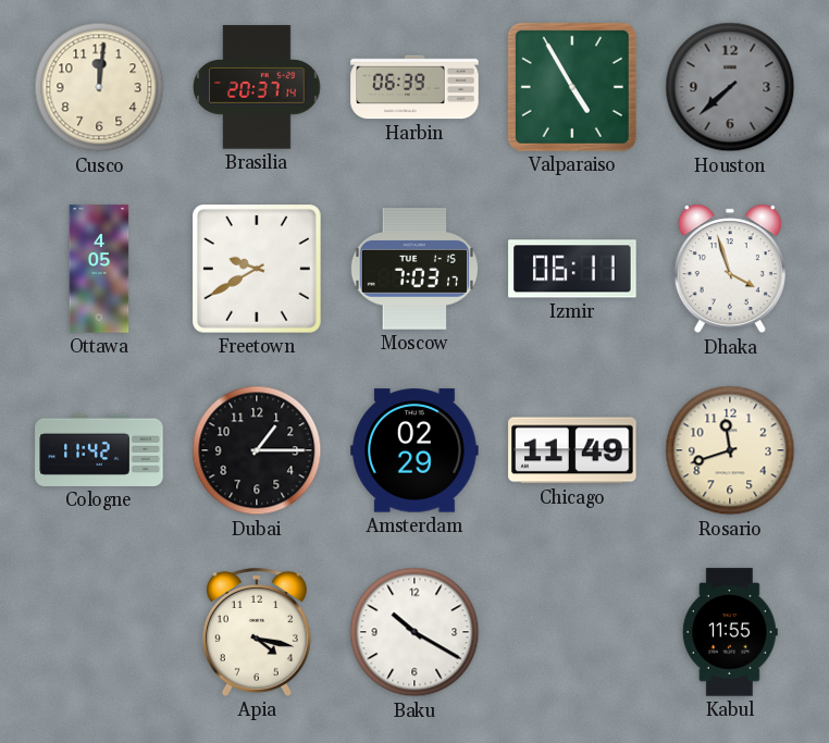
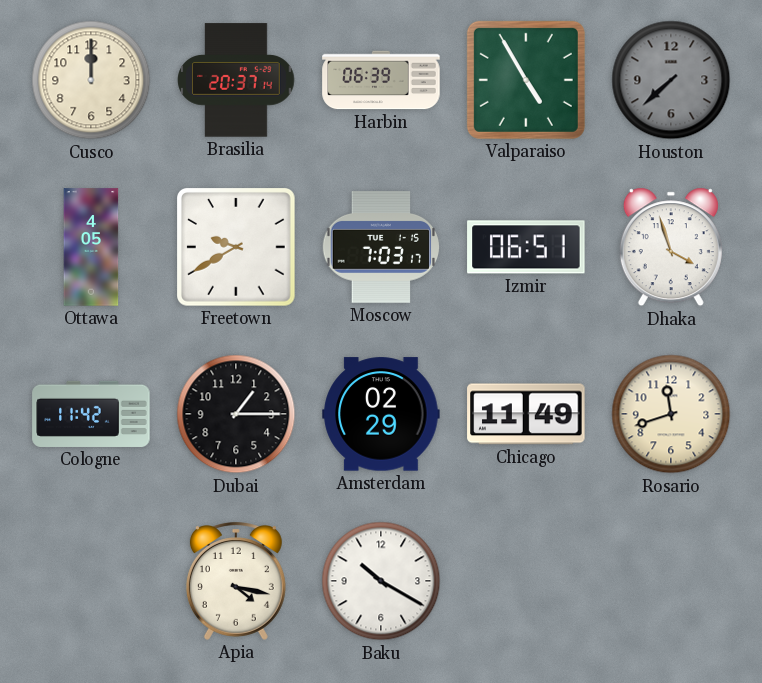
Cusco: 12:01 -> 12:00
Izmir: 06:11 -> 06:51
Kabul: 11:55 -> none
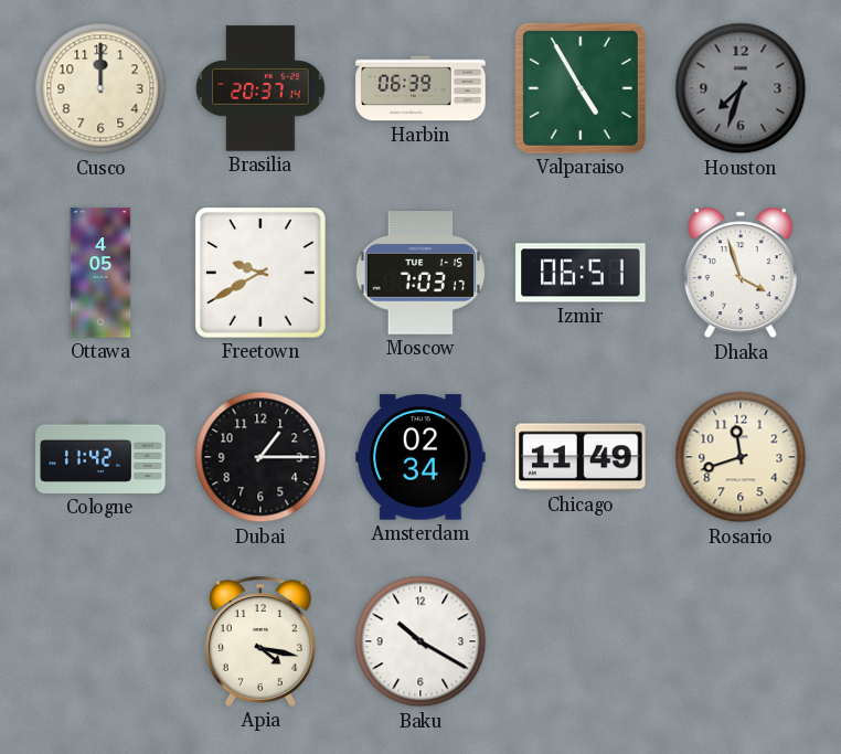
Houston: 7:38 -> 7:33
Amsterdam: 02:29 -> 02:34
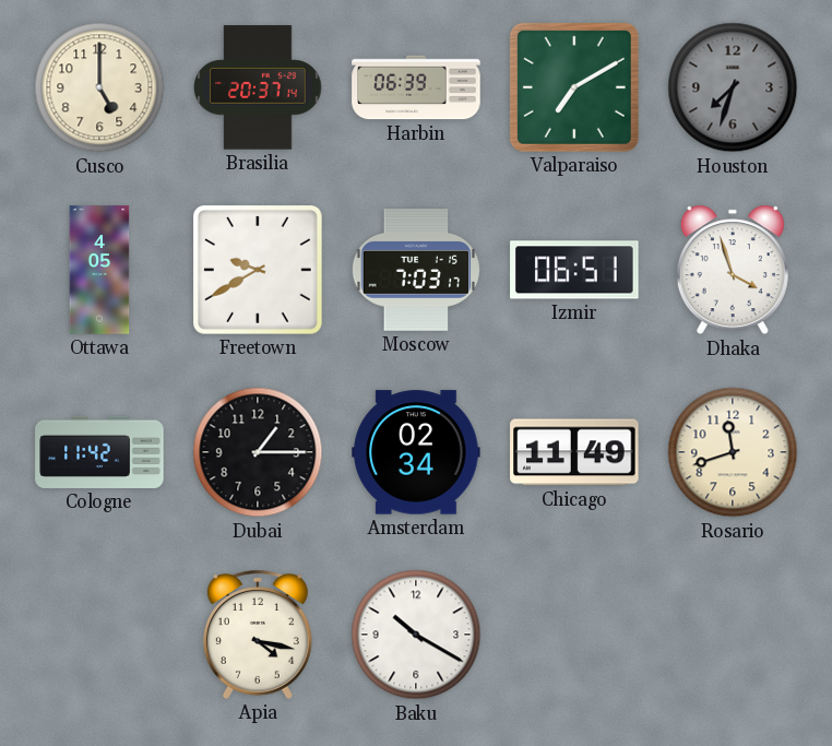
Cusco: 12:00 -> 5:00
Valparaiso: 4:55 -> 7:10
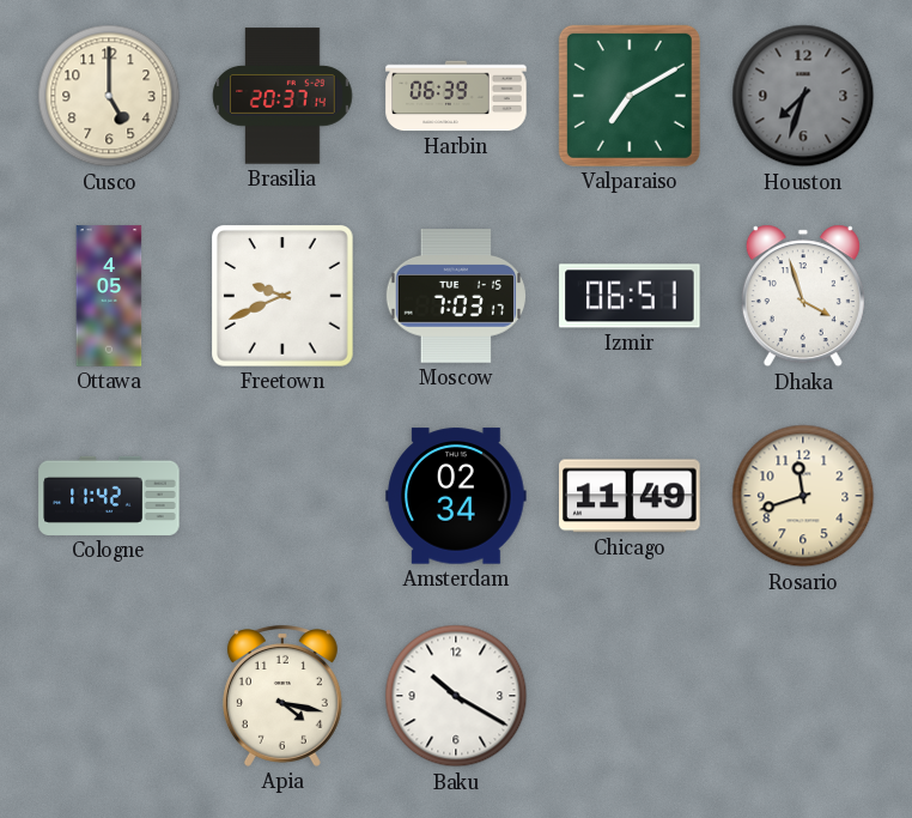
Freetown: 9:40 -> 9:41
Dubai: 1:15 -> none
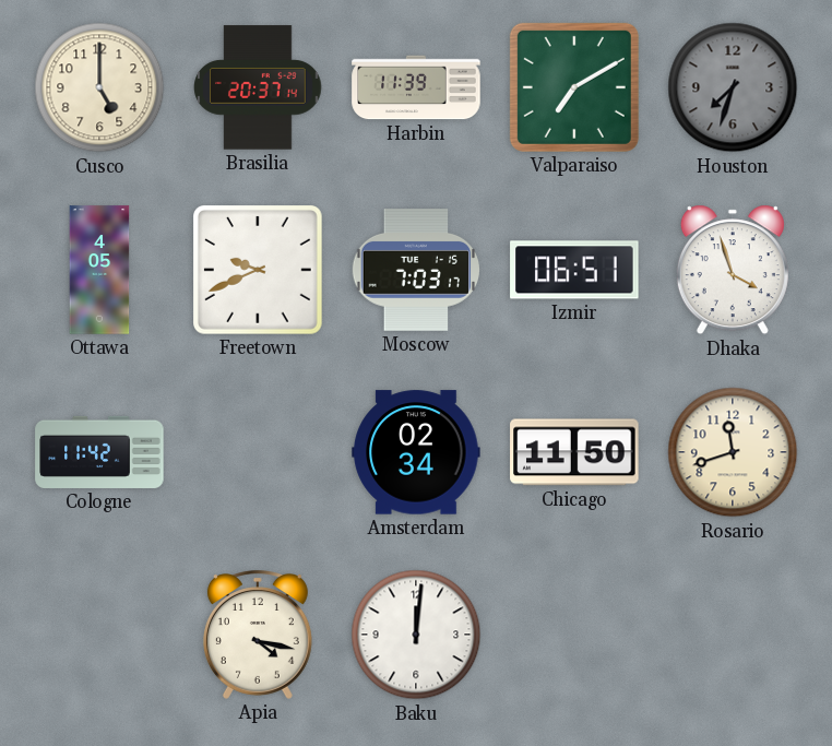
Harbin: 06:39 -> 11:39
Chicago: 11:49 -> 11:50
Baku: 10:20 -> 12:01
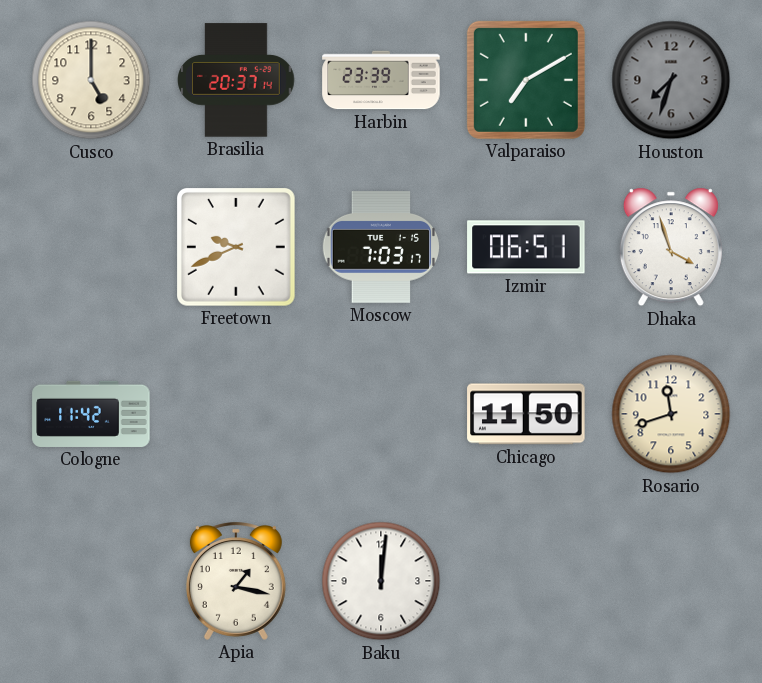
Harbin: 11:39 -> 23:39
Ottawa: 4:05 -> none
Amsterdam: 02:34 -> none
Apia: 4:17 -> 1:17
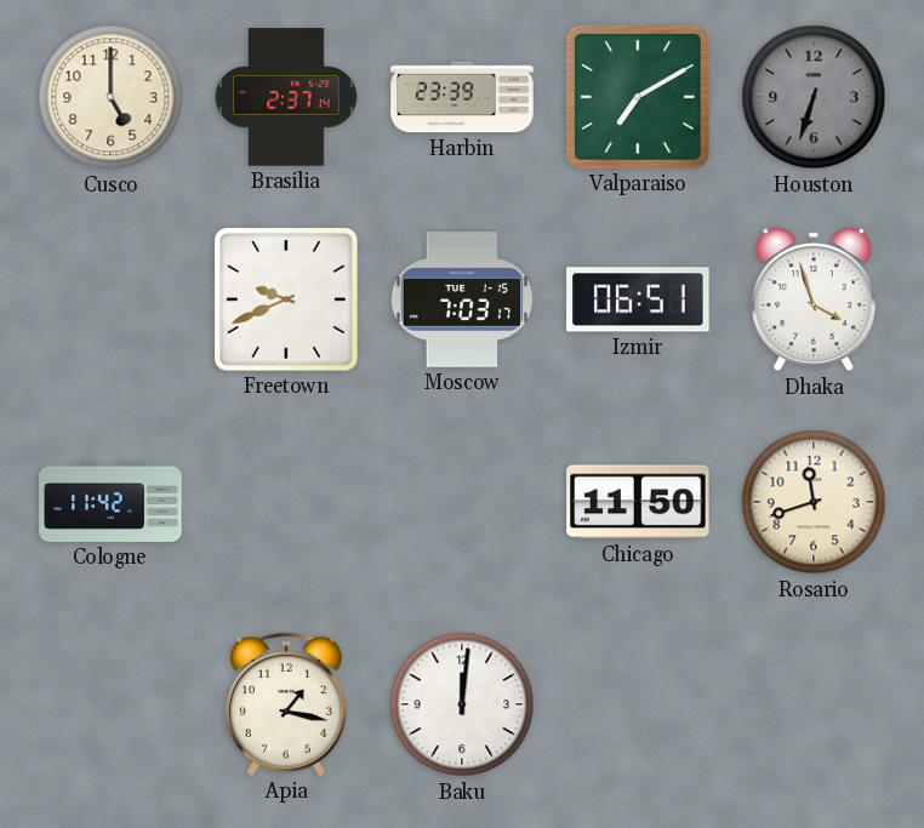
Brasilia: 20:37 -> 2:37
Houston: 7:33 -> 6:33
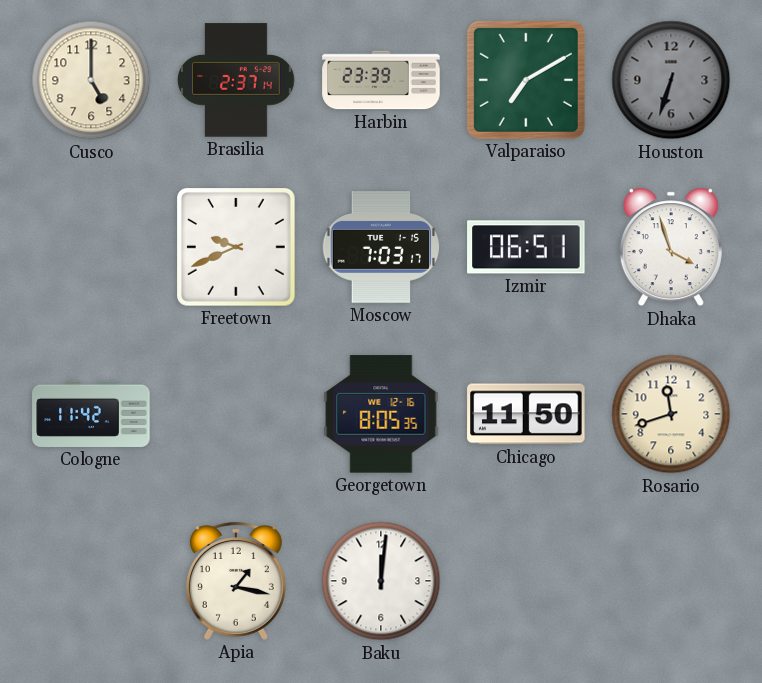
Georgetown: none -> 8:05
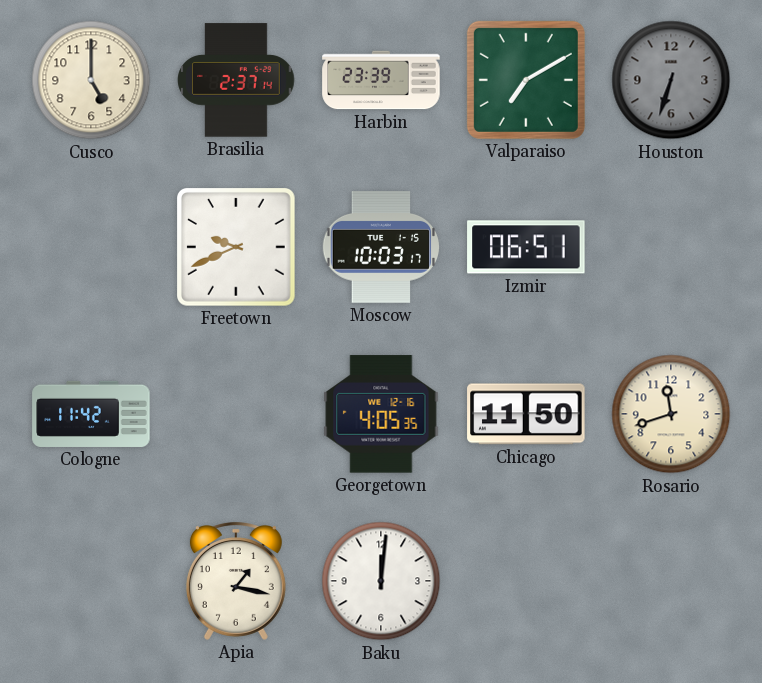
Moscow: 7:03 -> 10:03
Dhaka: 3:57 -> none
Georgetown: 8:05 -> 4:05
